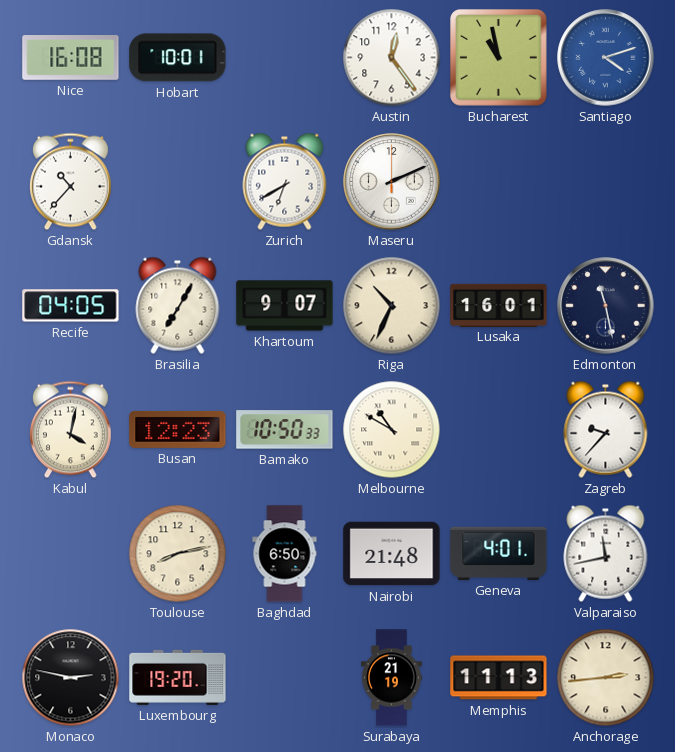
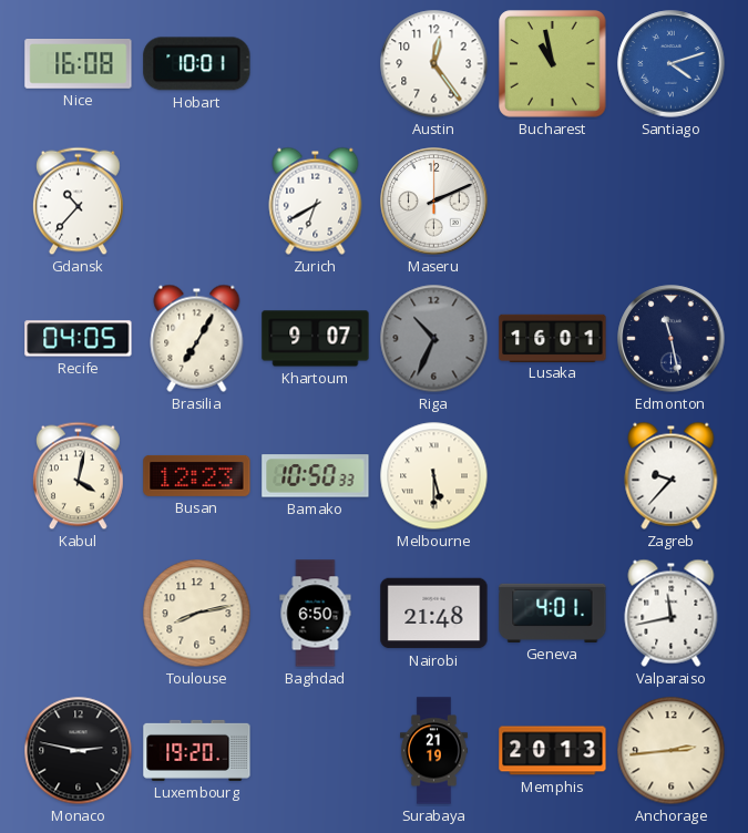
Riga dial: cream -> grey
Melbourne: 10:50 -> 5:30
Memphis: 11:13 -> 20:13
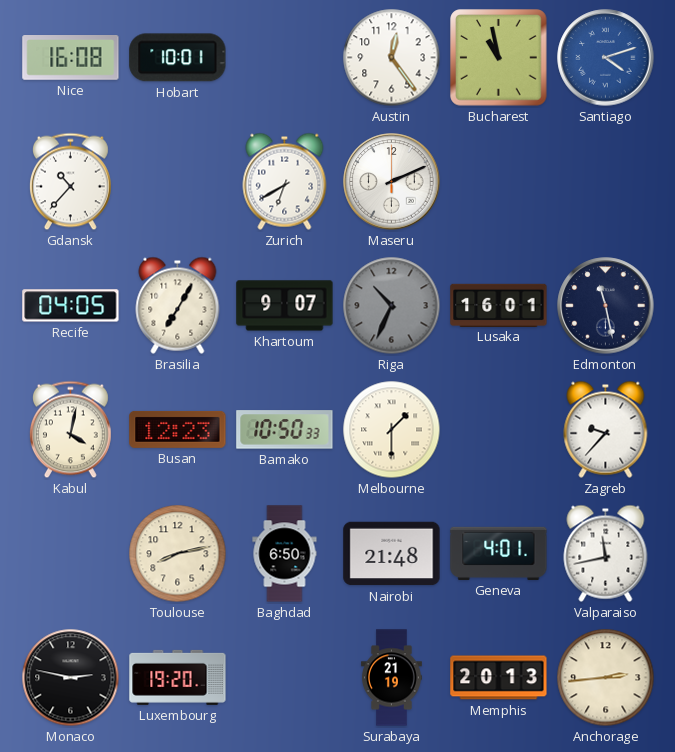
Melbourne: 5:30 -> 1:30
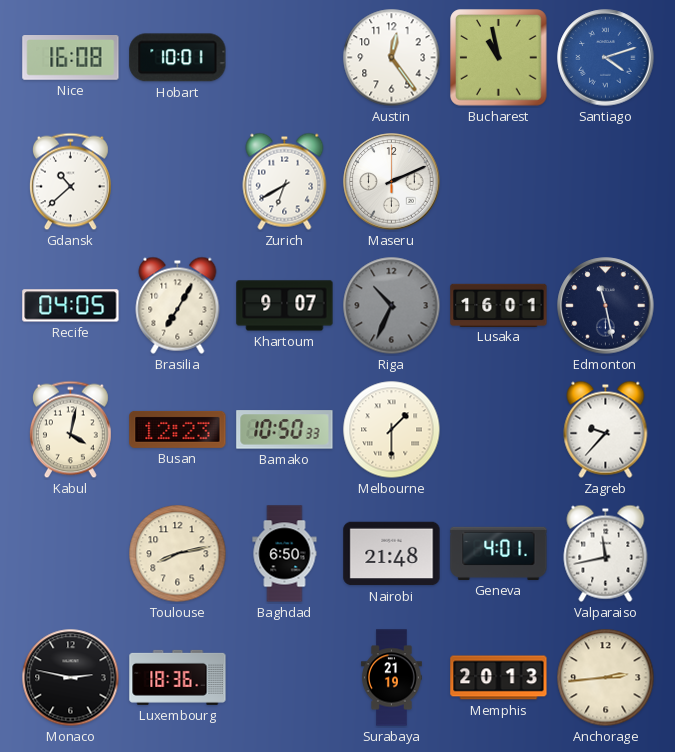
Gdansk: 10:37 -> 10:38
Luxembourg: 19:20 -> 18:36
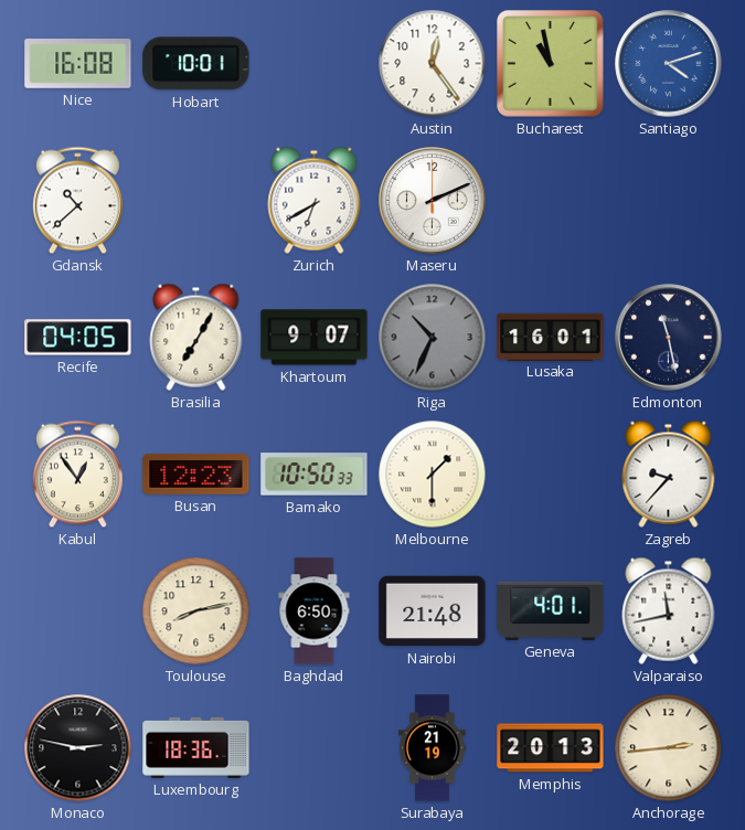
Kabul: 4:02 -> 12:54
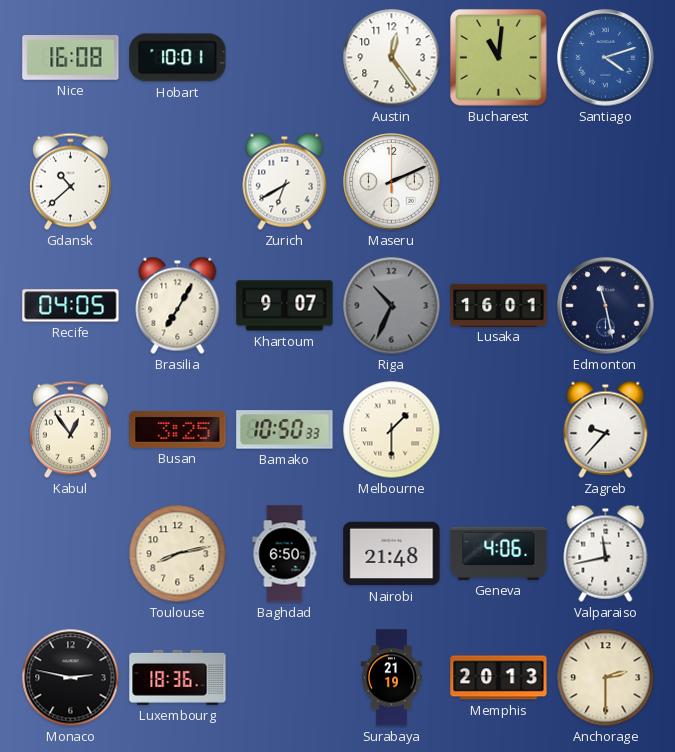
Bucharest: 10:58 -> 11:01
Busan: 12:23 -> 3:25
Geneva: 4:01 -> 4:06
Anchorage: 2:44 -> 2:30
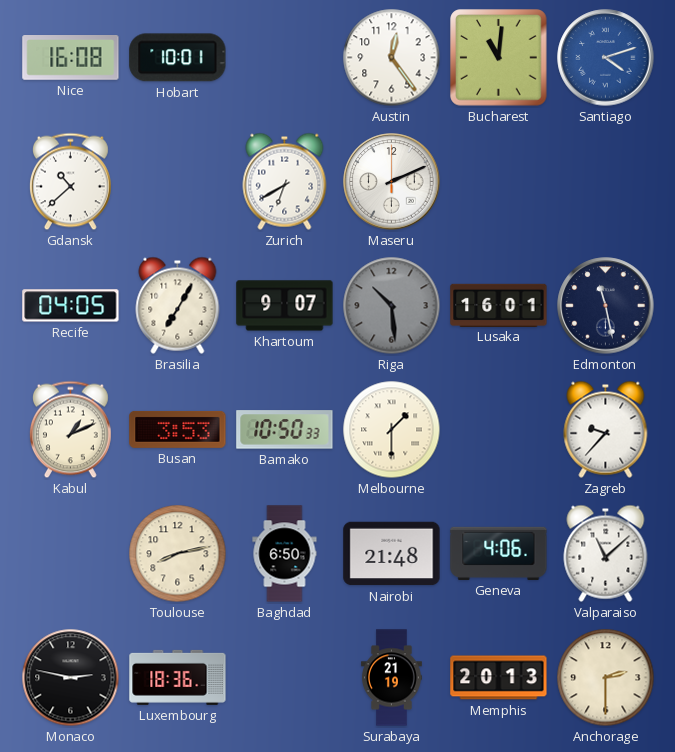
Riga: 10:34 -> 10:29
Kabul: 12:54 -> 1:11
Busan: 3:25 -> 3:53
Valparaiso: 11:43 -> 11:08
